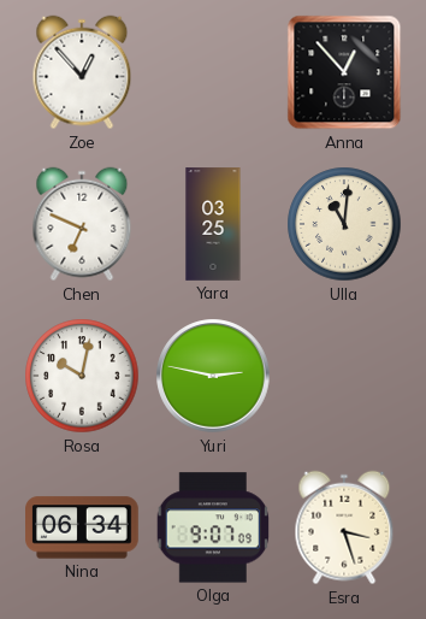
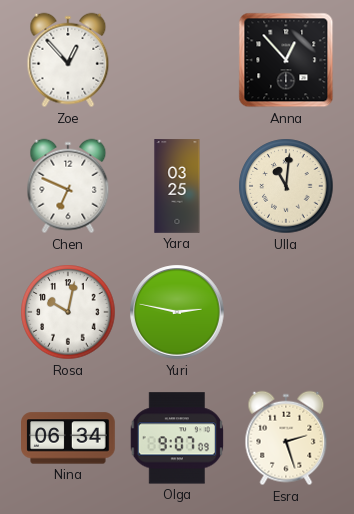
Esra: 3:27 -> 2:27
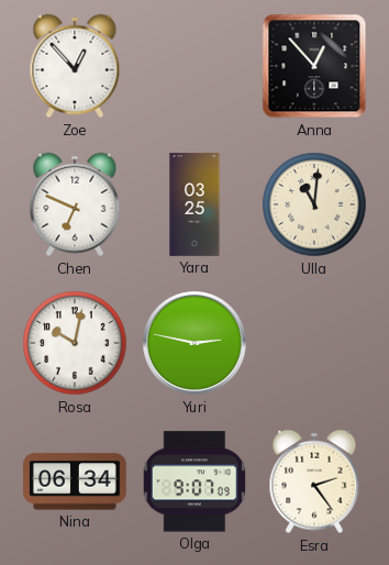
Esra: 2:27 -> 2:24
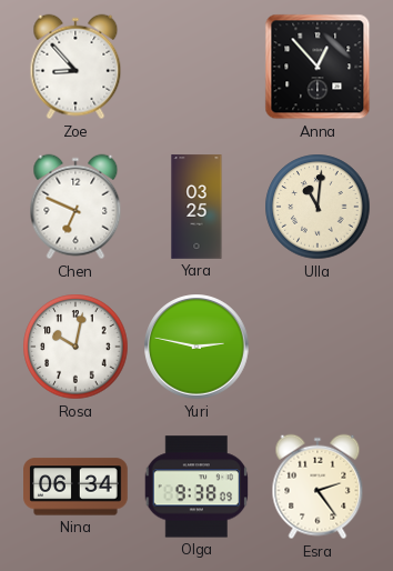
Zoe: 12:53 -> 8:53
Olga: 9:07 -> 9:38
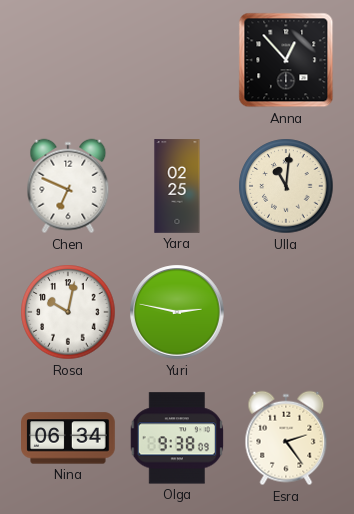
Zoe: 8:53 -> none
Yara: 03:25 -> 02:25
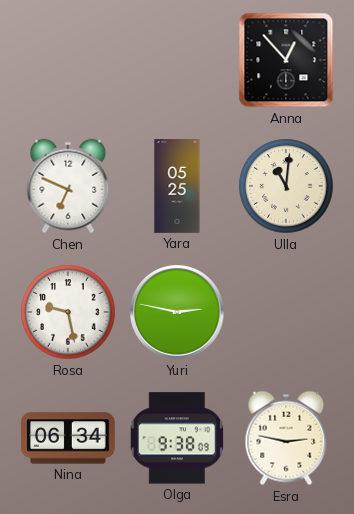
Yara: 02:25 -> 05:25
Rosa: 10:02 -> 9:28
Esra: 2:24 -> 2:47
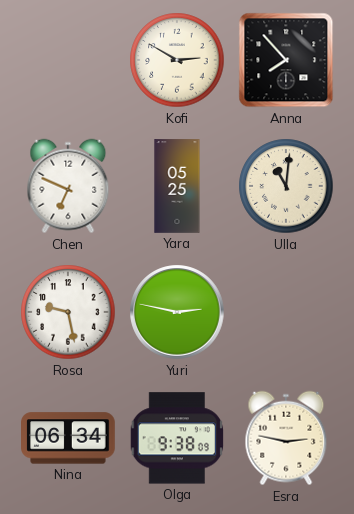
Kofi: none -> 2:50
Anna: 12:53 -> 7:53
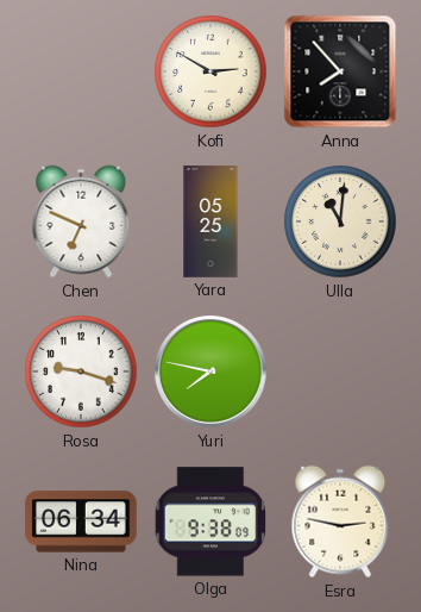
Rosa: 9:28 -> 9:18
Yuri: 2:47 -> 7:47
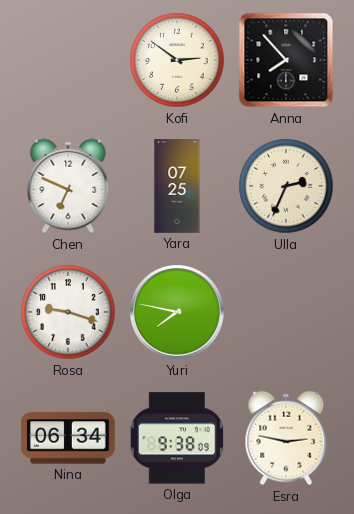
Kofi: 2:50 -> 2:51
Yara: 05:25 -> 07:25
Ulla: 11:01 -> 2:34
